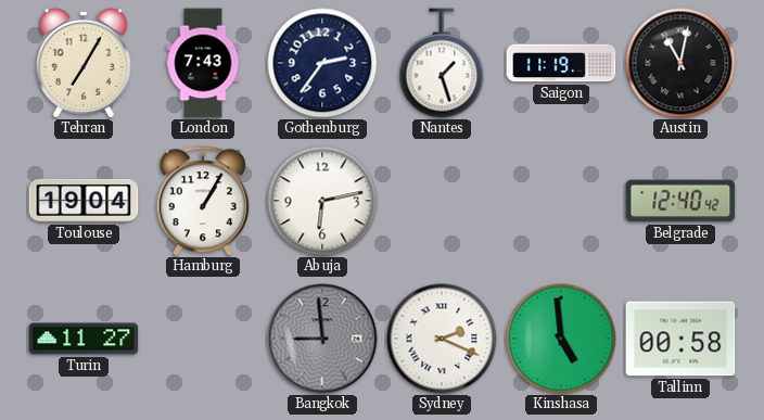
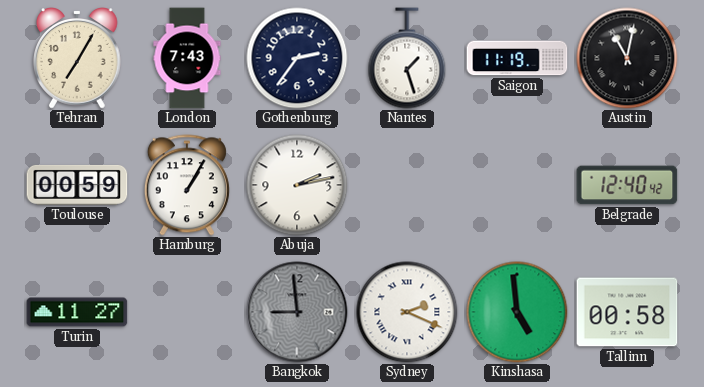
Toulouse: 19:04 -> 00:59
Abuja: 6:13 -> 2:13
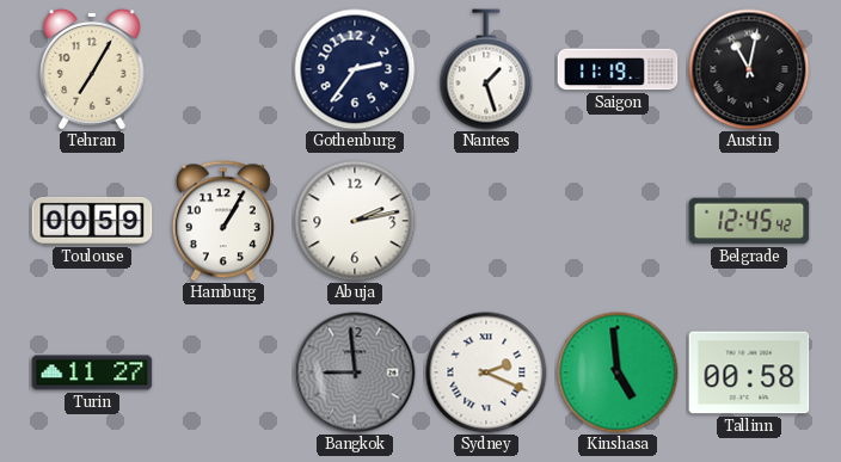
London: 7:43 -> none
Belgrade: 12:40 -> 12:45
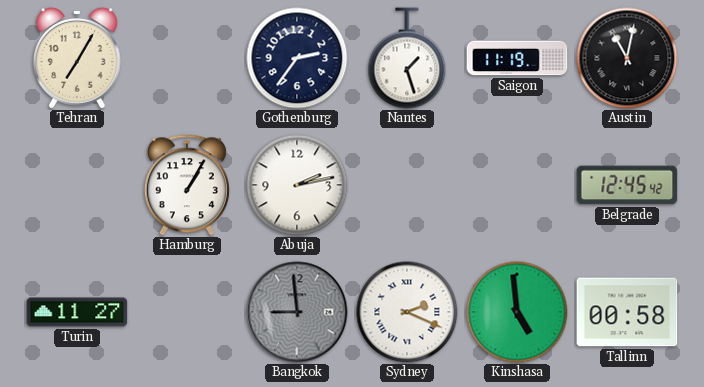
Toulouse: 00:59 -> none
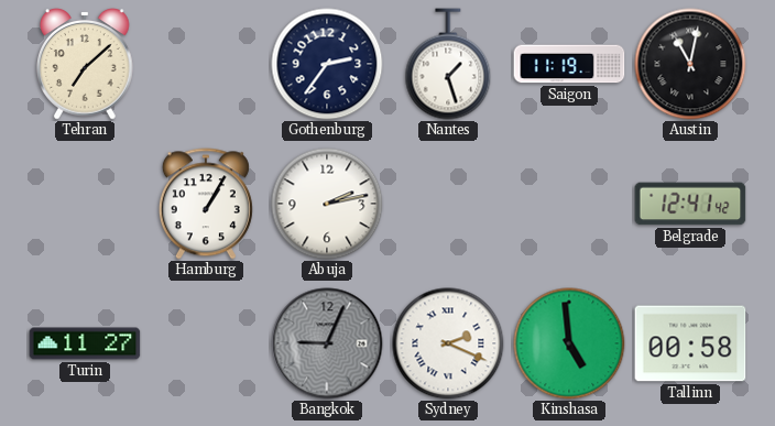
Tehran: 7:05 -> 7:08
Belgrade: 12:45 -> 12:41
Bangkok: 8:59 -> 9:04
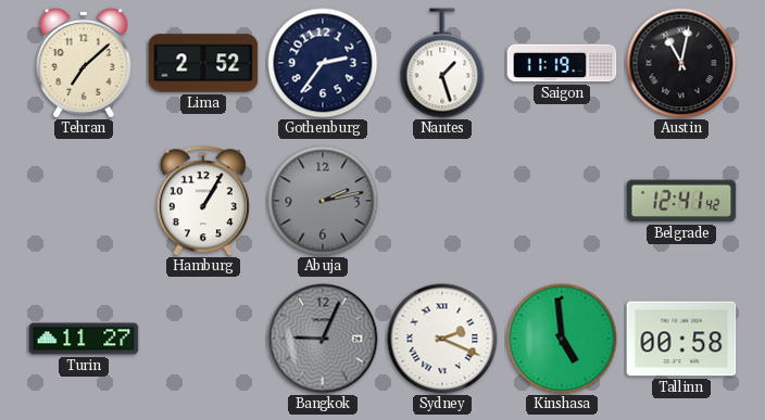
Lima: none -> 2:52
Abuja dial: white -> grey
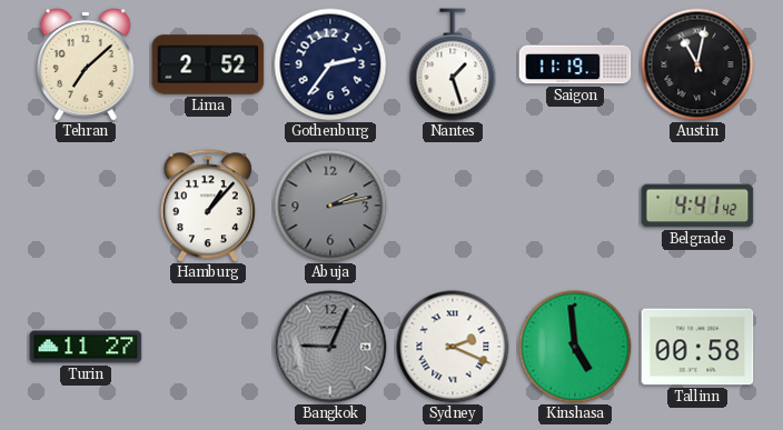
Hamburg: 1:05 -> 1:07
Belgrade: 12:41 -> 4:41
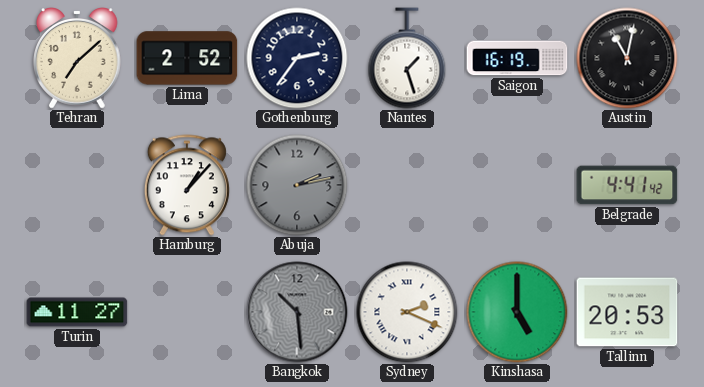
Saigon: 11:19 -> 16:19
Bangkok: 9:04 -> 10:29
Kinshasa: 4:59 -> 5:00
Tallinn: 00:58 -> 20:53
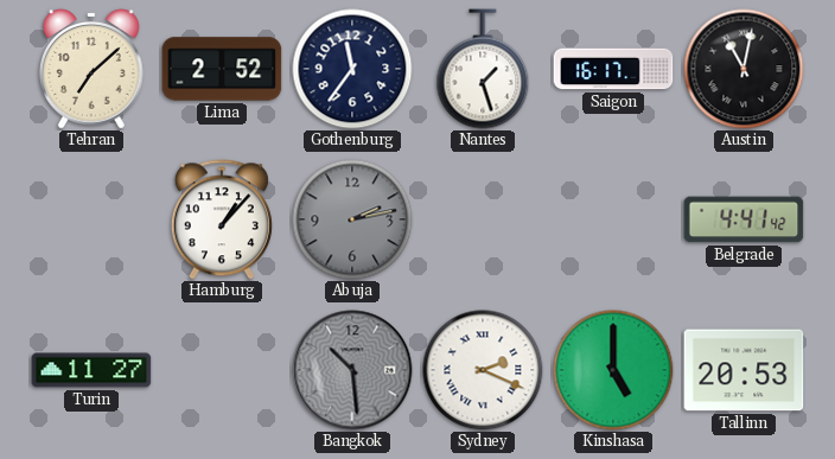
Gothenburg: 2:36 -> 11:36
Saigon: 16:19 -> 16:17
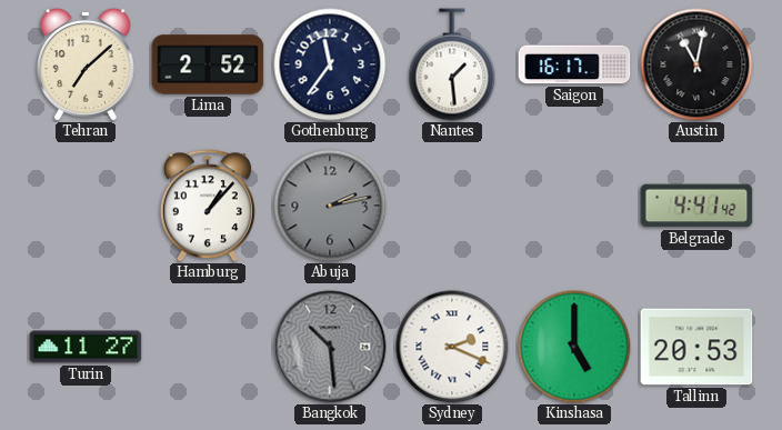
Nantes: 1:27 -> 1:29
